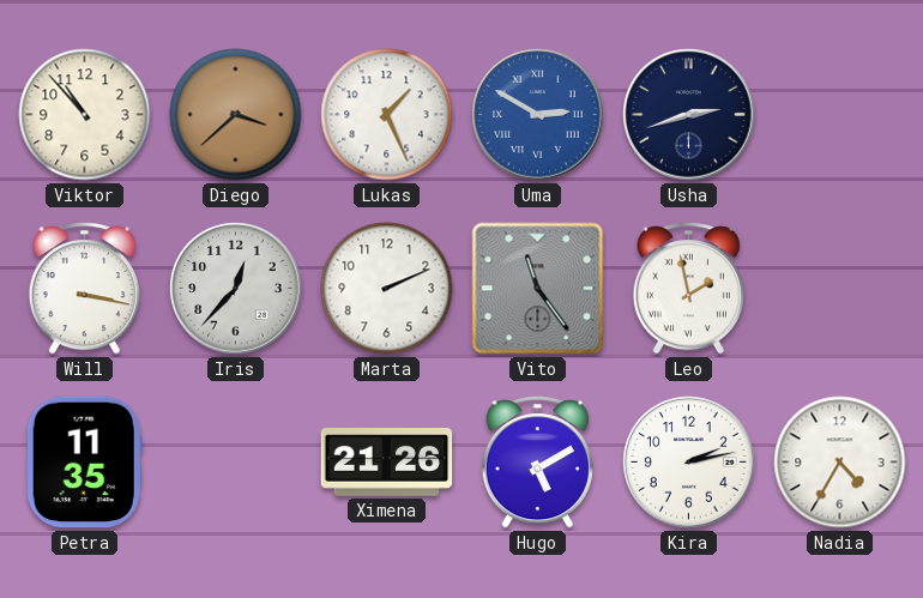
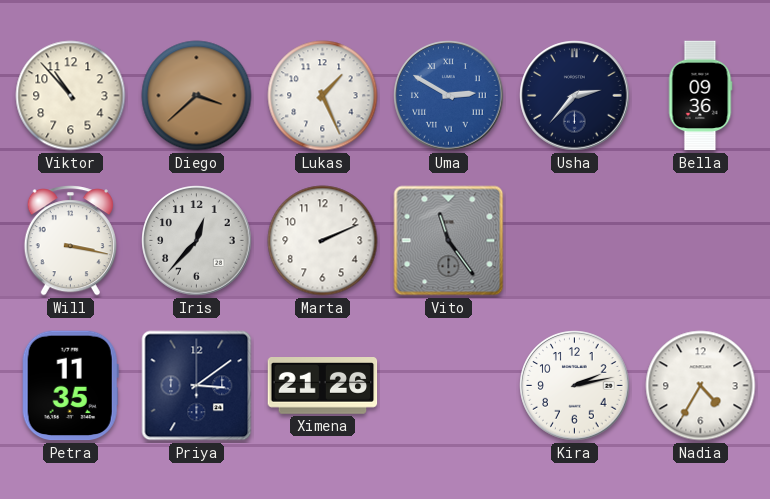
Usha: 2:42 -> 2:37
Bella: none -> 09:36
Leo: 1:58 -> none
Priya: none -> 3:09
Hugo: 5:10 -> none
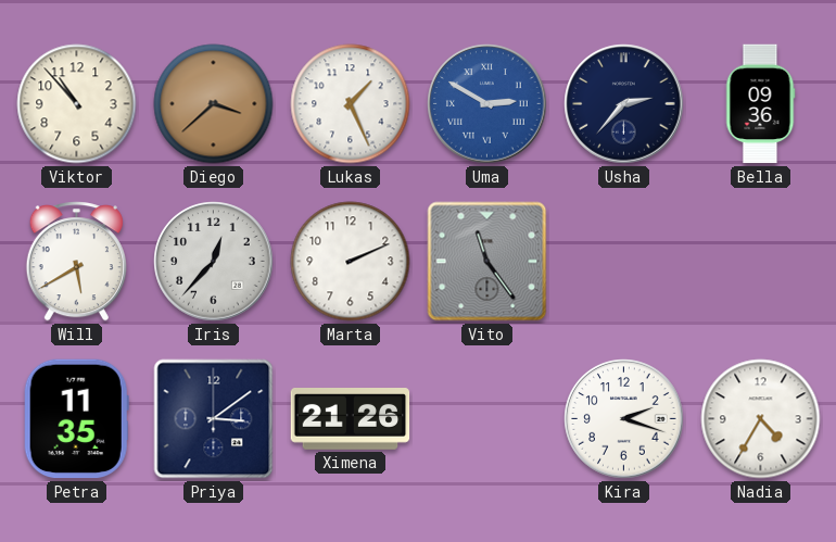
Will: 3:17 -> 5:40
Kira: 2:13 -> 2:18
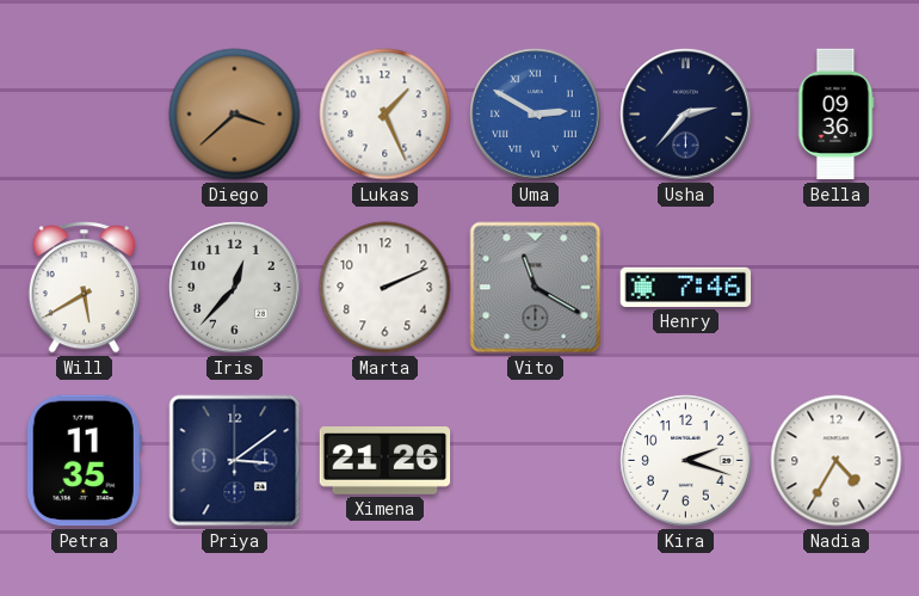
Viktor: 10:53 -> none
Vito: 11:24 -> 11:20
Henry: none -> 7:46
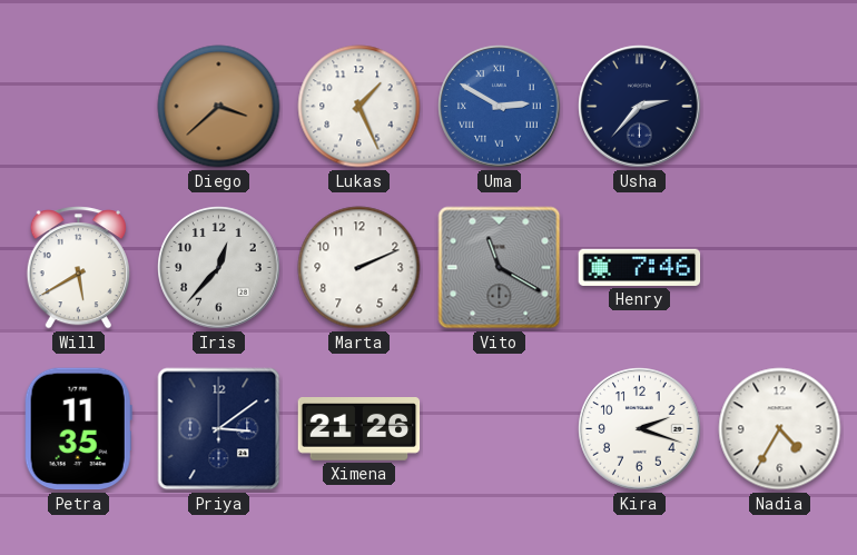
Bella: 09:36 -> none
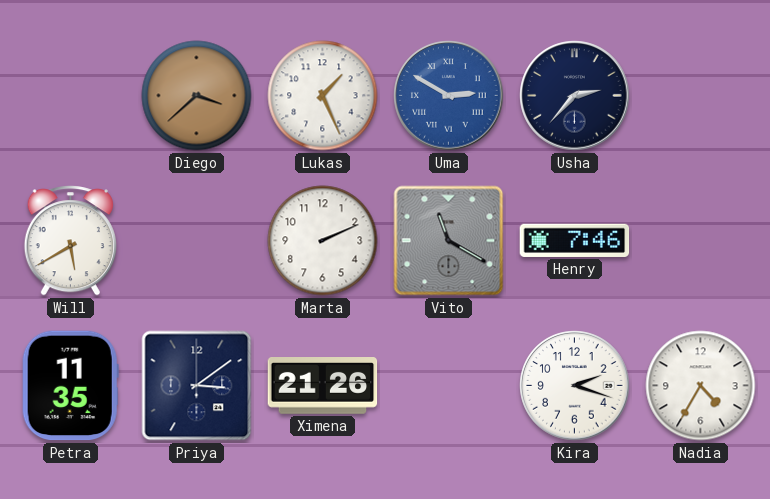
Iris: 12:37 -> none
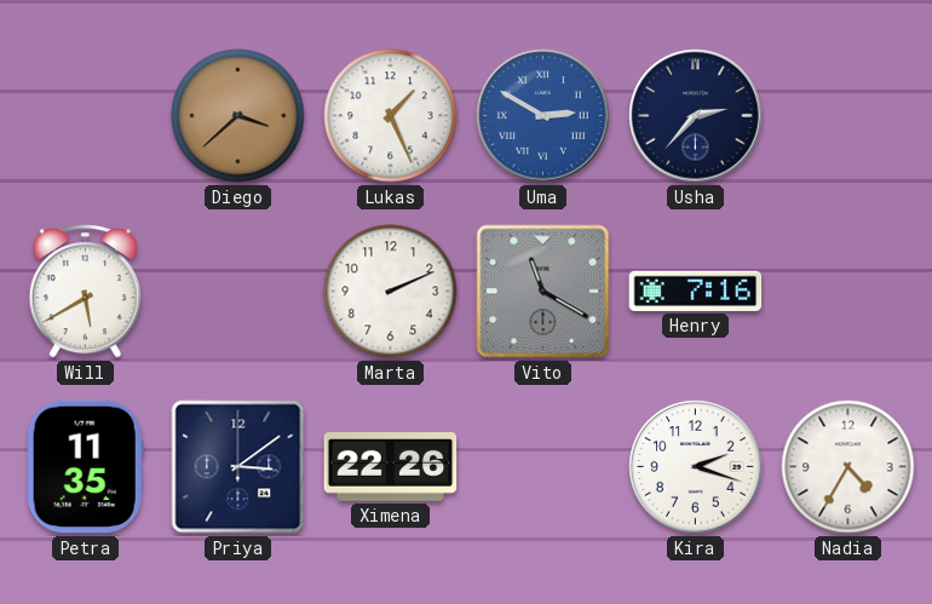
Henry: 7:46 -> 7:16
Ximena: 21:26 -> 22:26
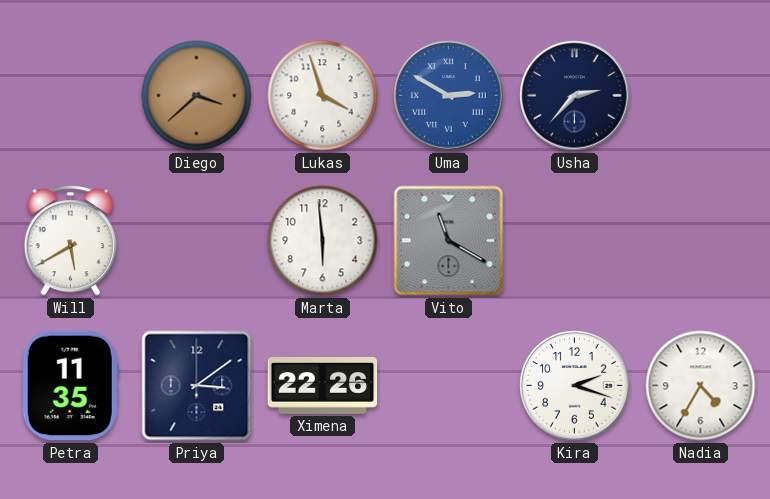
Lukas: 1:26 -> 3:57
Marta: 2:11 -> 5:59
Henry: 7:16 -> none
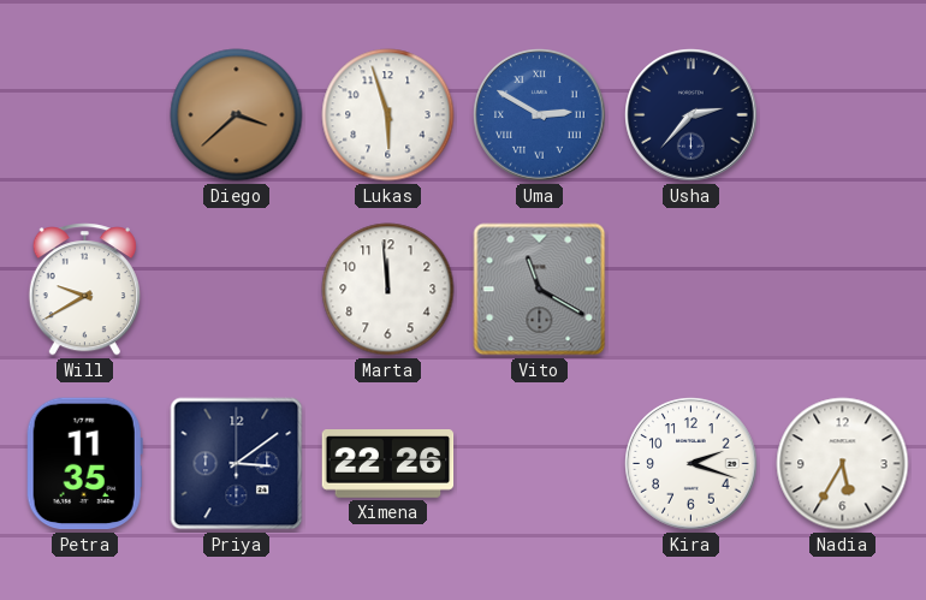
Lukas: 3:57 -> 5:57
Will: 5:40 -> 9:40
Marta: 5:59 -> 11:59
Nadia: 4:35 -> 5:35
